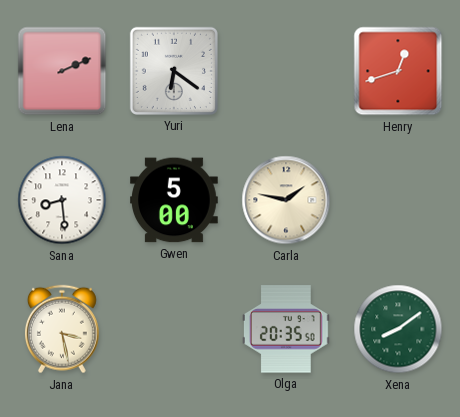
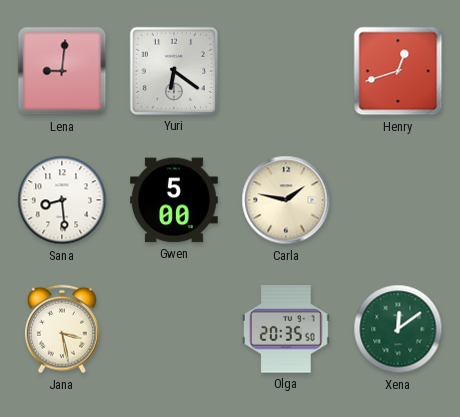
Lena: 2:11 -> 9:01
Xena: 8:09 -> 12:09
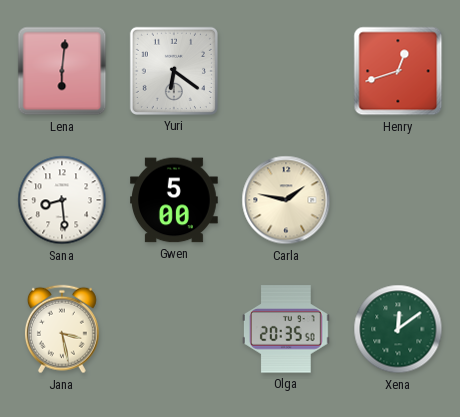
Lena: 9:01 -> 6:01
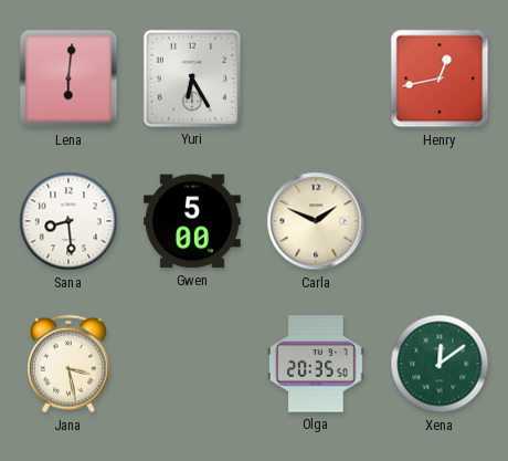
Yuri: 6:21 -> 6:25
Henry: 12:42 -> 12:43
Carla: 1:47 -> 1:49
